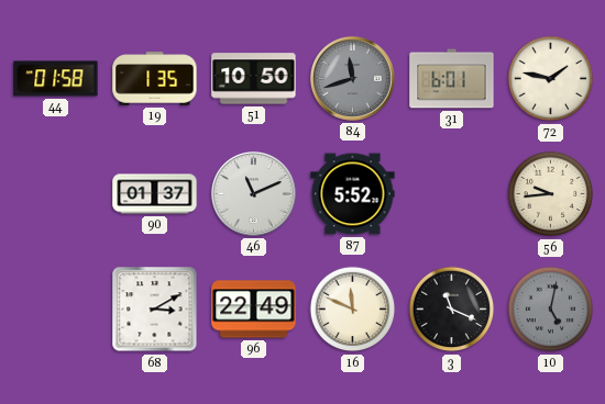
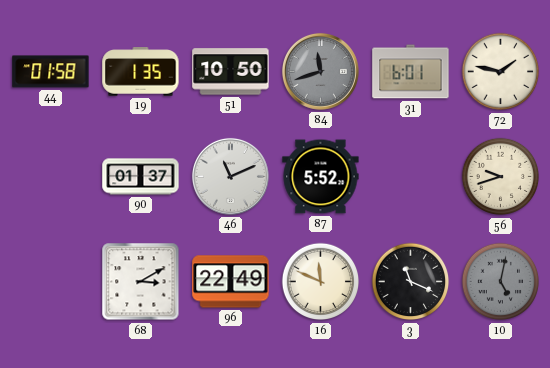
56: 9:44 -> 9:42
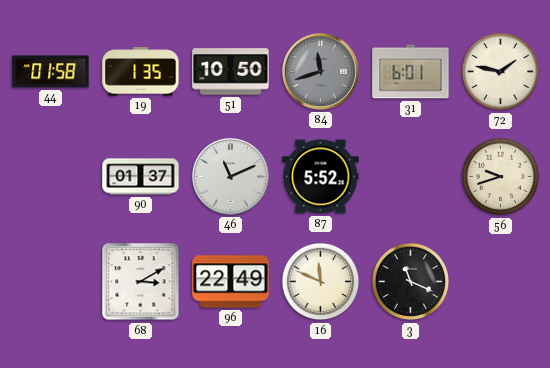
10: 5:02 -> none
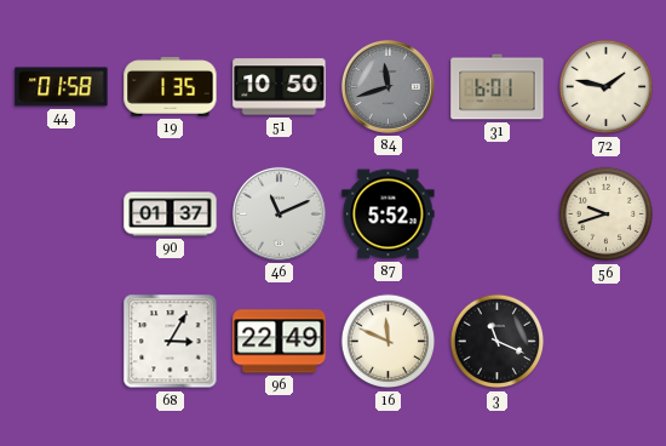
68: 3:10 -> 3:05
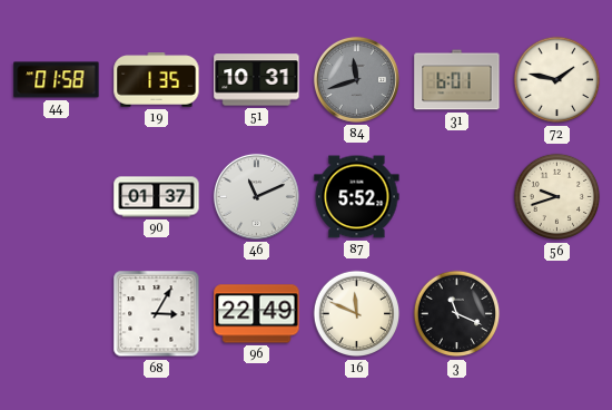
51: 10:50 -> 10:31
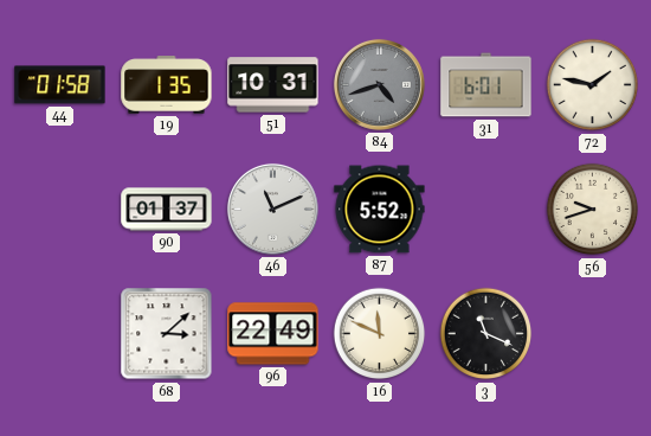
84: 11:42 -> 4:42
68: 3:05 -> 3:08
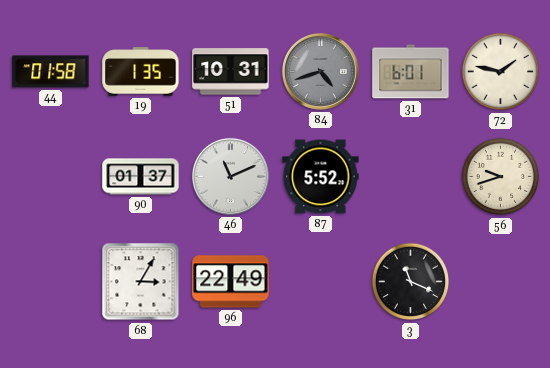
68: 3:08 -> 3:05
16: 11:49 -> none
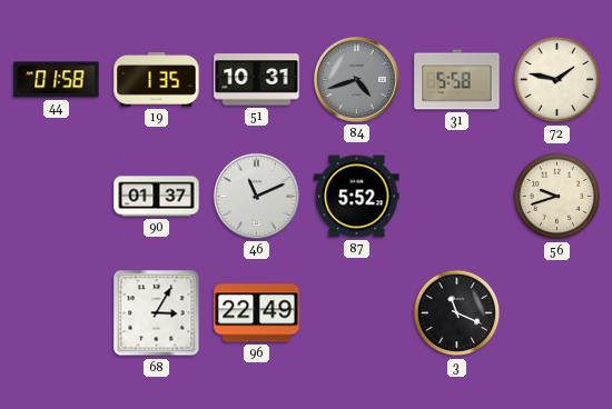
31: 6:01 -> 5:58
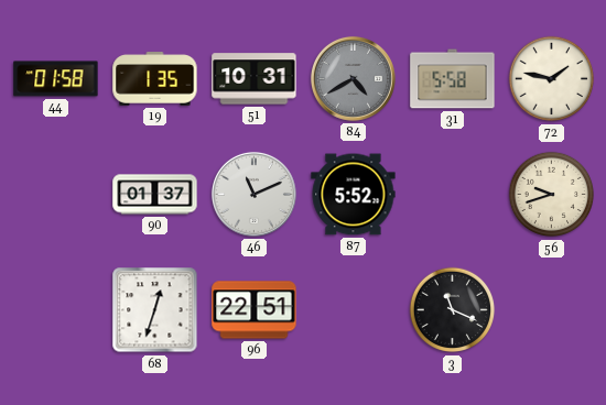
84: 4:42 -> 4:40
68: 3:05 -> 12:33
96: 22:49 -> 22:51
